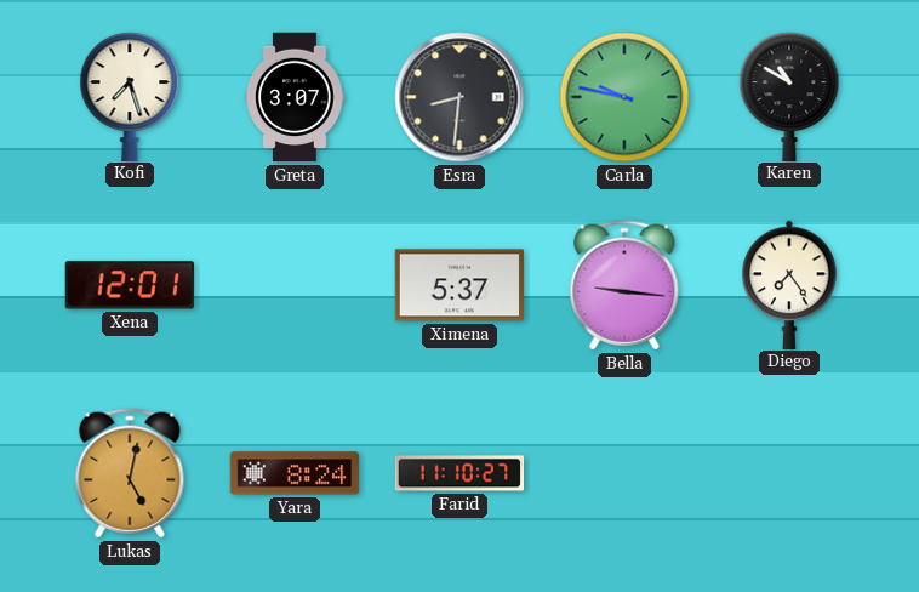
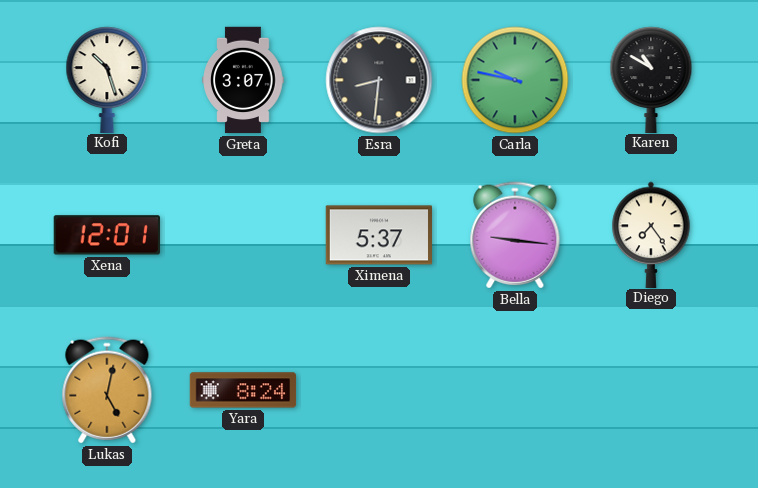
Kofi: 7:27 -> 10:27
Farid: 11:10 -> none
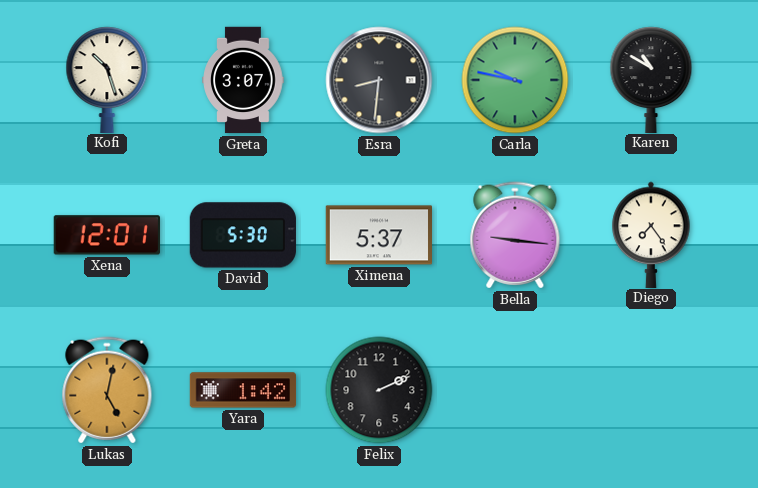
David: none -> 5:30
Yara: 8:24 -> 1:42
Felix: none -> 2:11
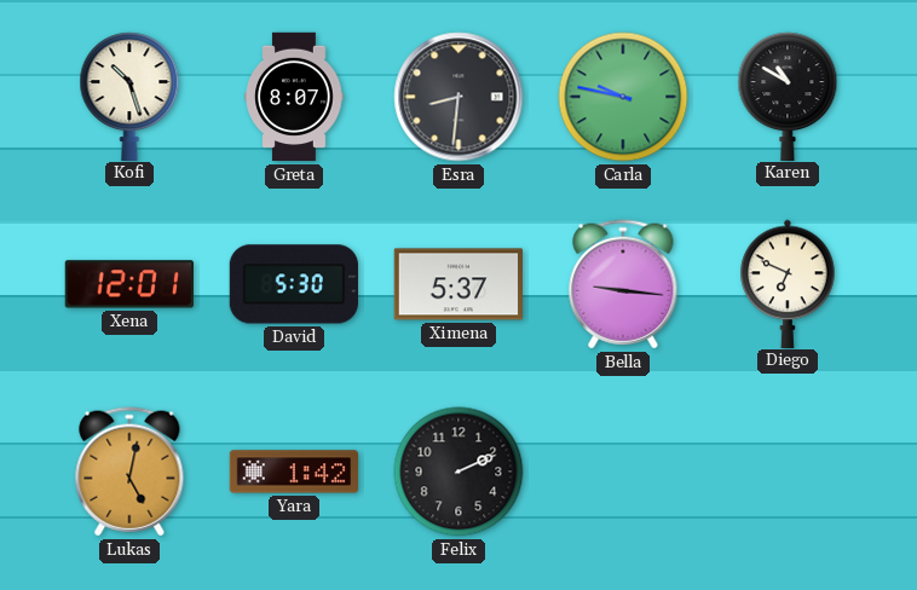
Greta: 3:07 -> 8:07
Diego: 7:24 -> 6:49
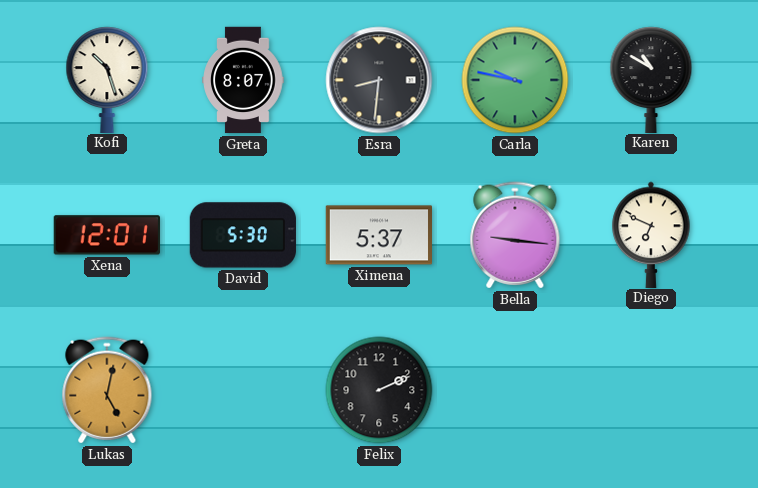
Yara: 1:42 -> none
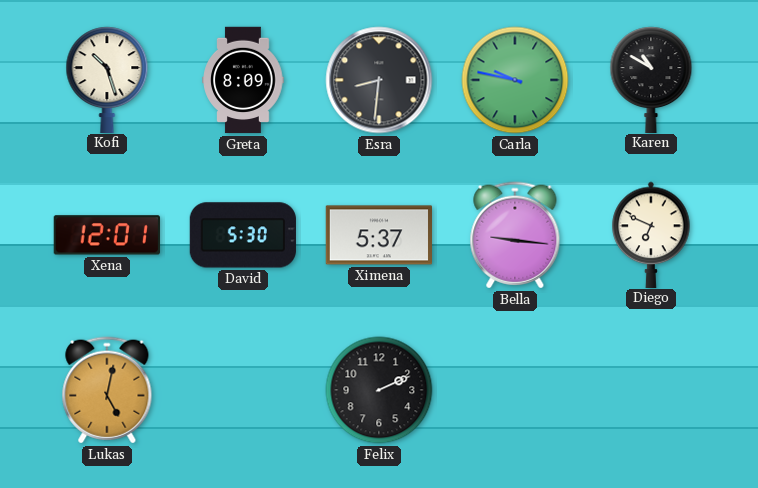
Greta: 8:07 -> 8:09
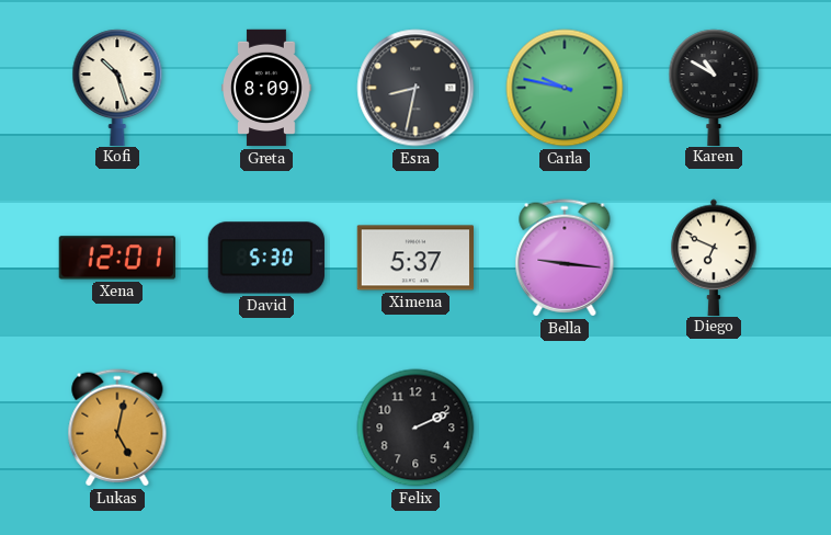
Esra: 8:31 -> 8:32
